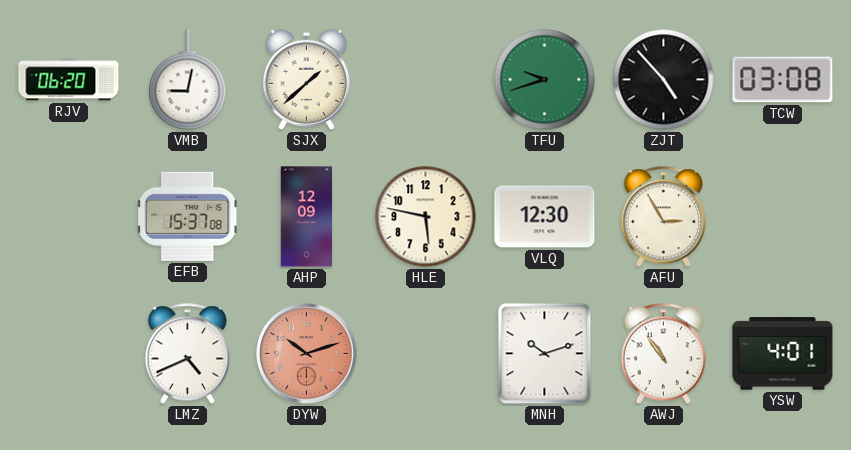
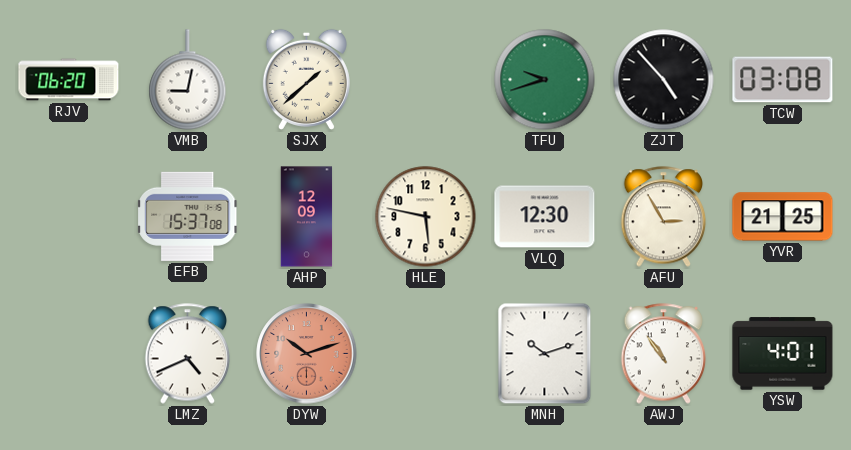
YVR: none -> 21:25
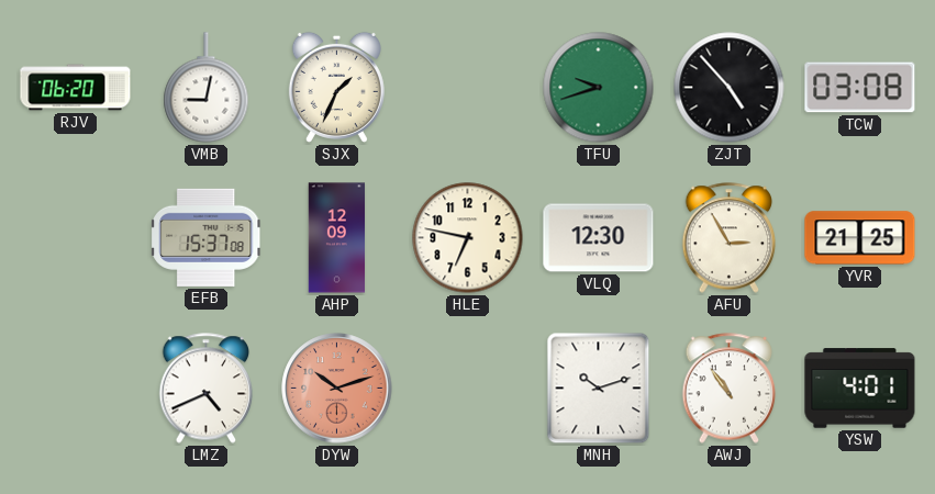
SJX: 1:38 -> 1:34
HLE: 5:47 -> 6:47
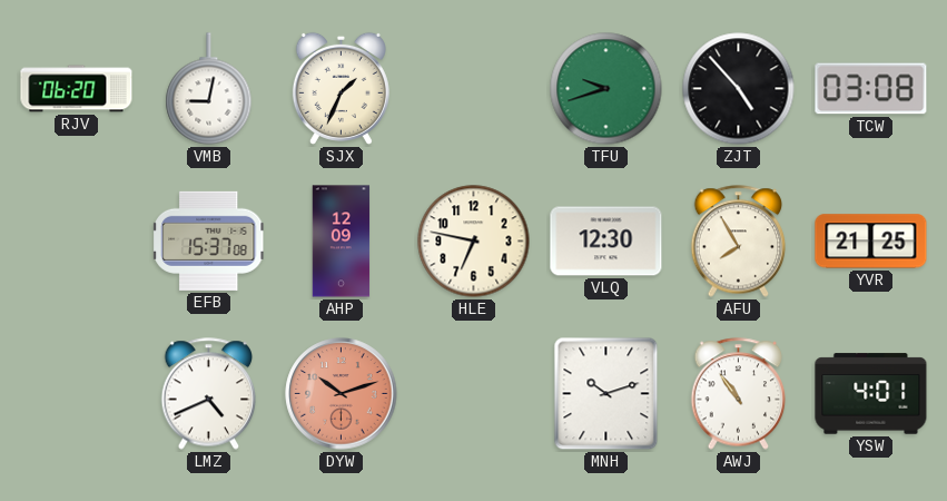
AFU: 2:55 -> 7:55
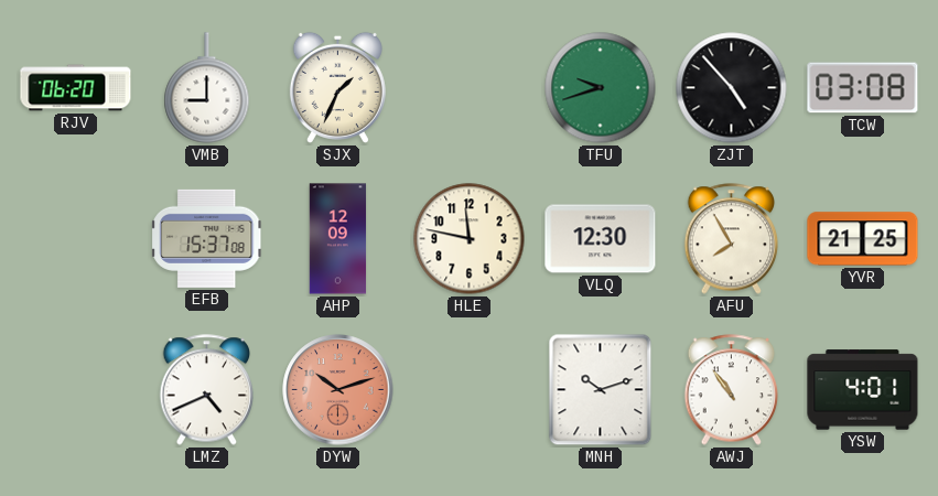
VMB: 9:02 -> 9:00
HLE: 6:47 -> 11:47
